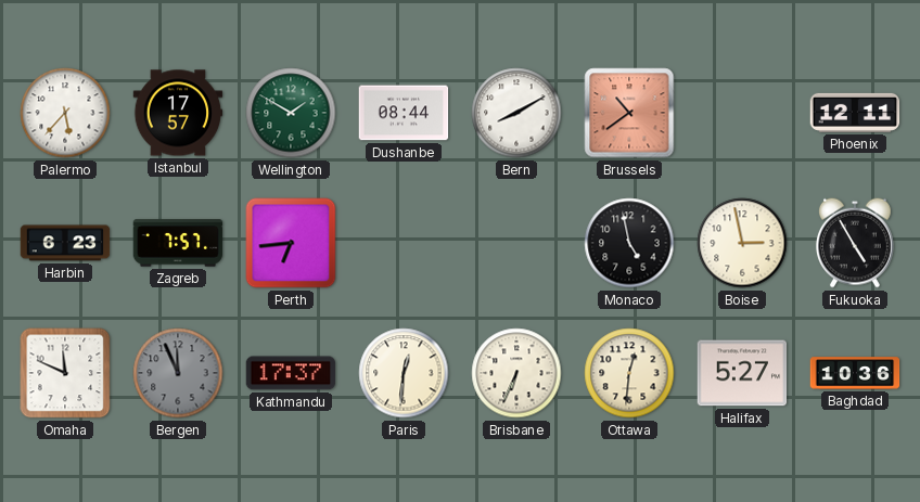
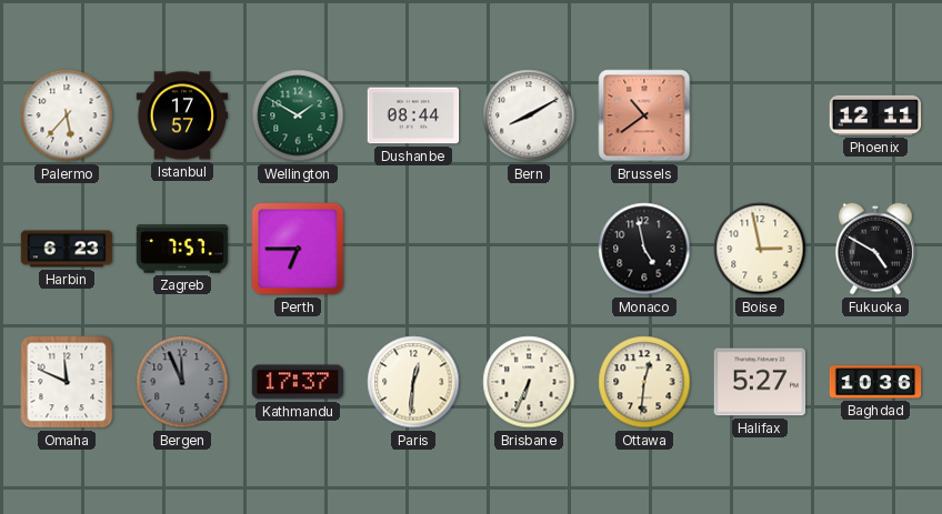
Perth: 6:44 -> 6:45
Fukuoka: 4:55 -> 4:50
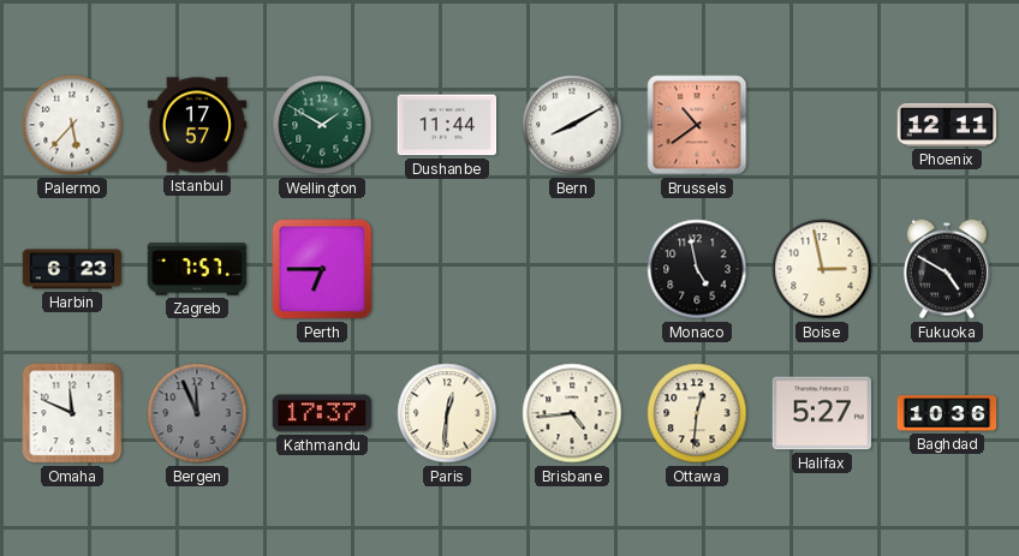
Dushanbe: 08:44 -> 11:44
Brisbane: 6:34 -> 4:44
